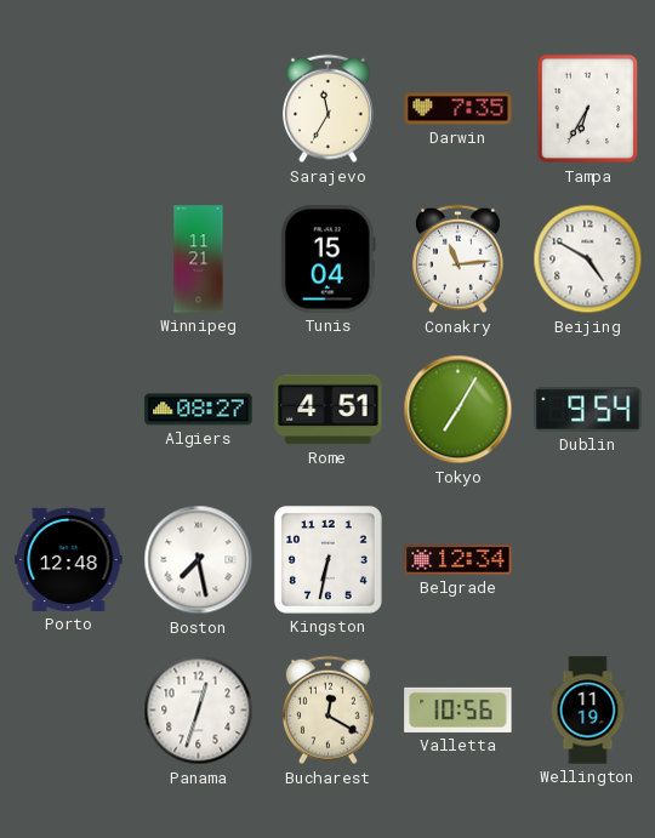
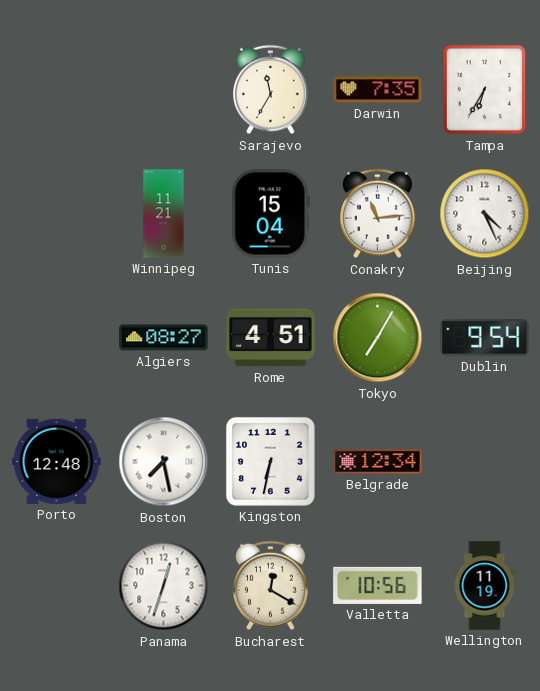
Beijing: 4:50 -> 4:26
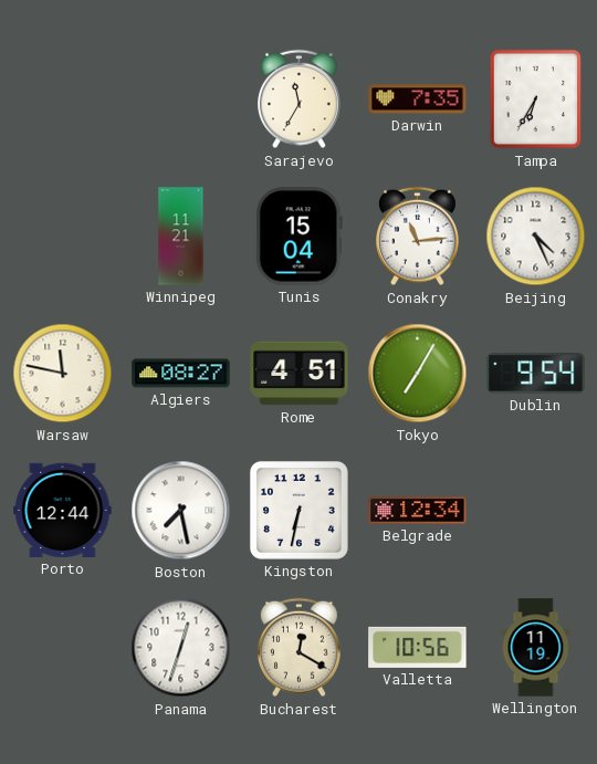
Warsaw: none -> 11:47
Porto: 12:48 -> 12:44
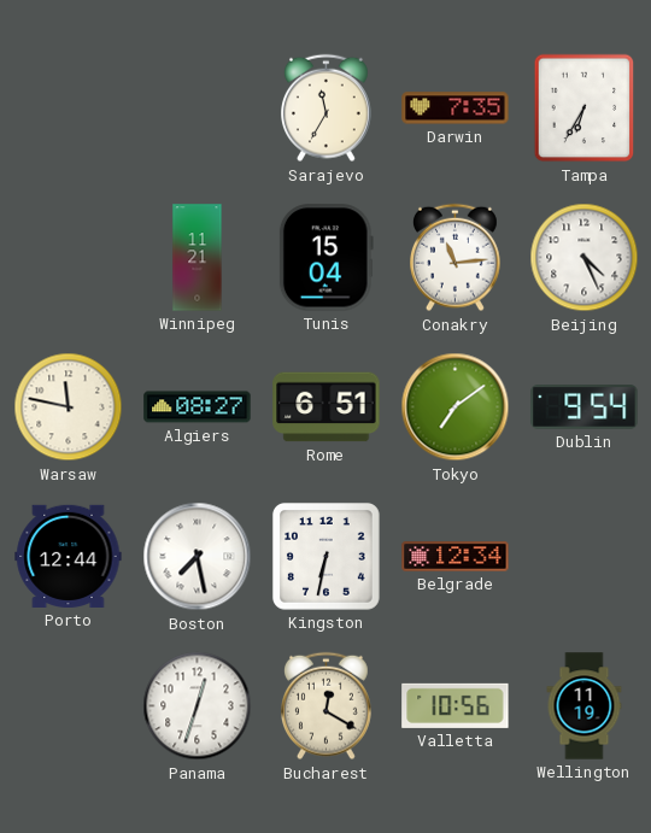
Rome: 4:51 -> 6:51
Tokyo: 7:05 -> 7:09
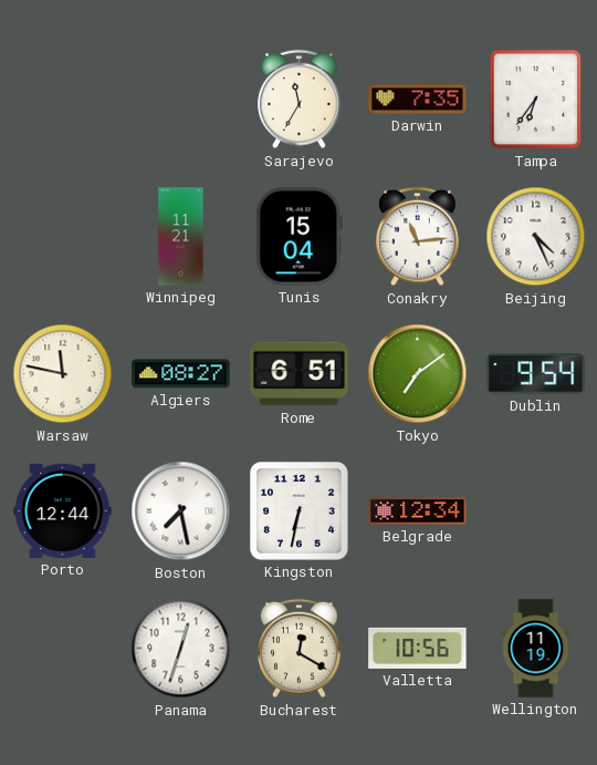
Tampa: 6:35 -> 6:36
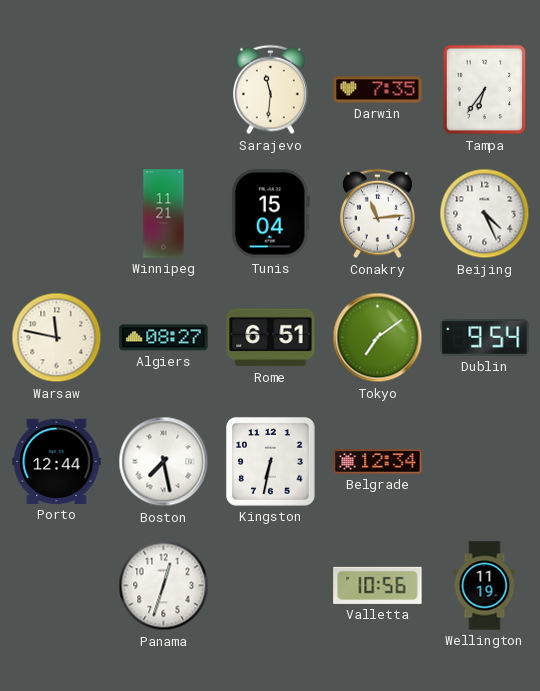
Sarajevo: 11:35 -> 11:31
Bucharest: 12:20 -> none
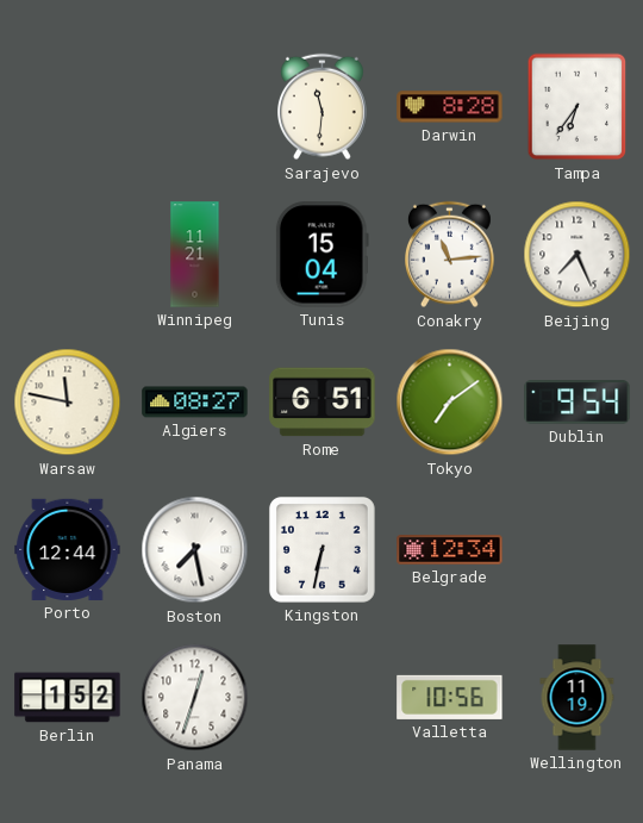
Darwin: 7:35 -> 8:28
Beijing: 4:26 -> 7:26
Berlin: none -> 1:52
